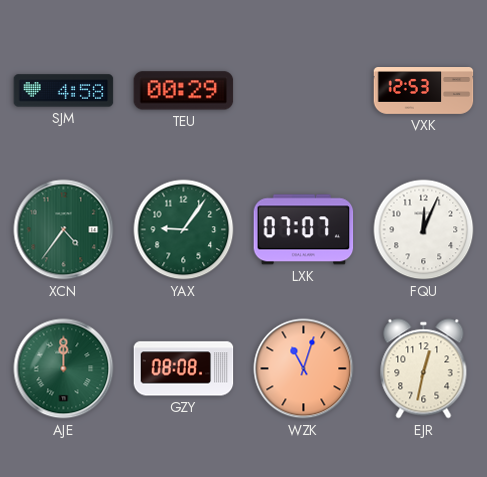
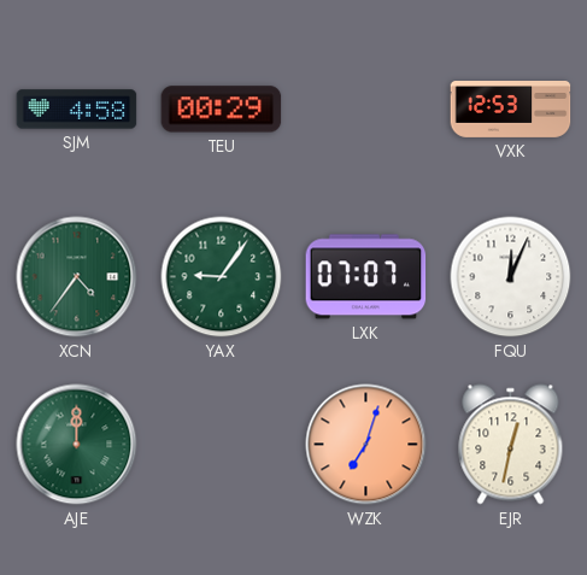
GZY: 08:08 -> none
WZK: 11:03 -> 7:03
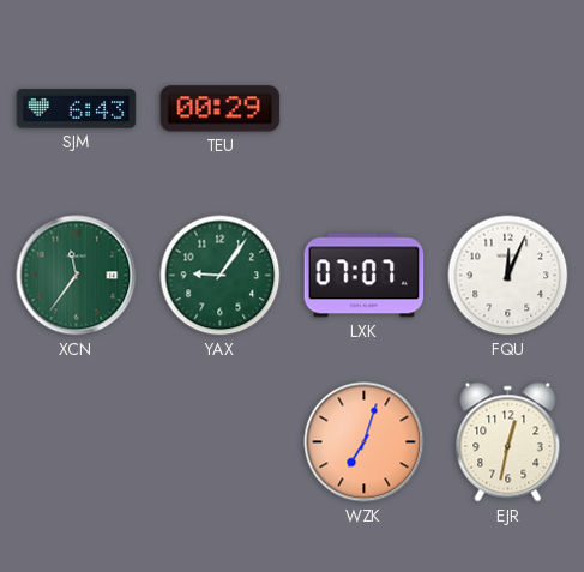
SJM: 4:58 -> 6:43
VXK: 12:53 -> none
XCN: 4:36 -> 11:36
AJE: 12:00 -> none
